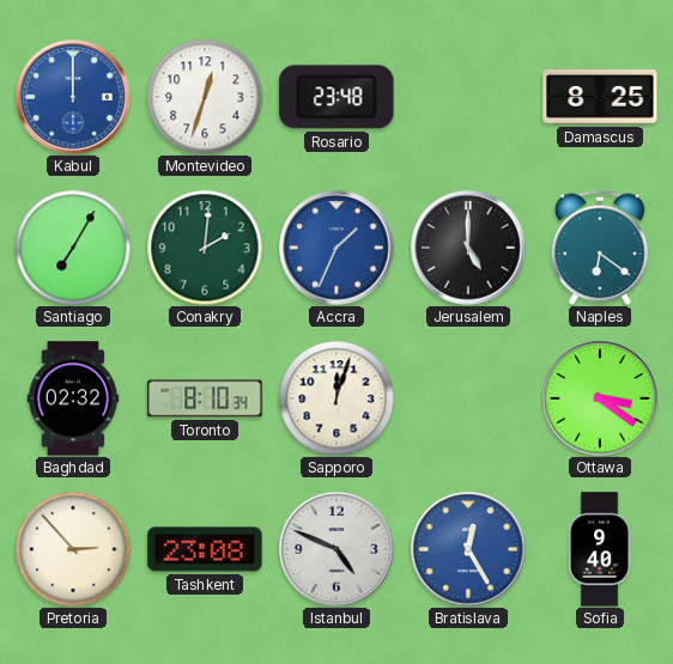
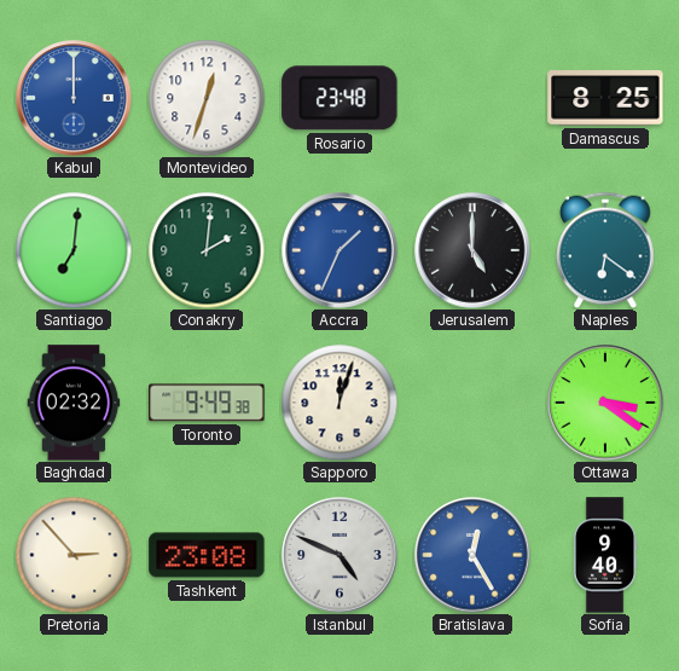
Santiago: 7:05 -> 7:01
Toronto: 8:10 -> 9:49
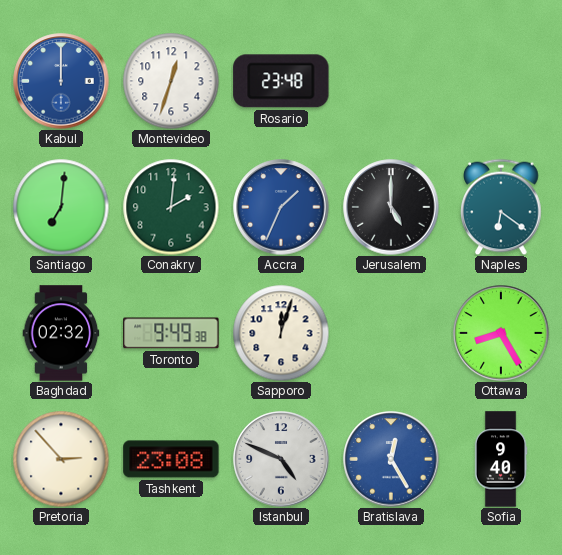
Damascus: 8:25 -> none
Ottawa: 3:21 -> 8:25
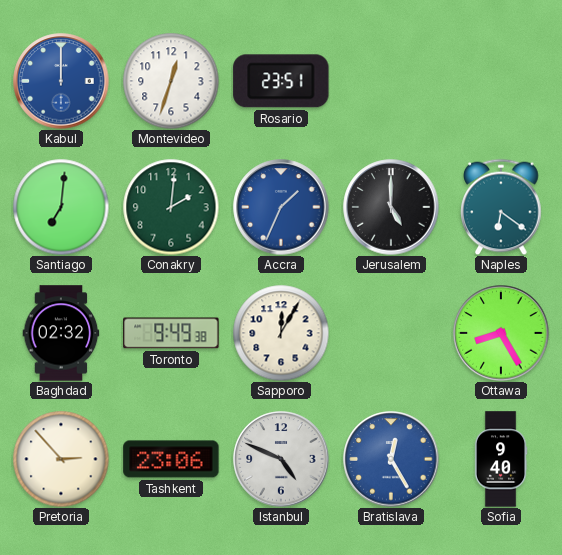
Rosario: 23:48 -> 23:51
Sapporo: 12:03 -> 12:05
Tashkent: 23:08 -> 23:06
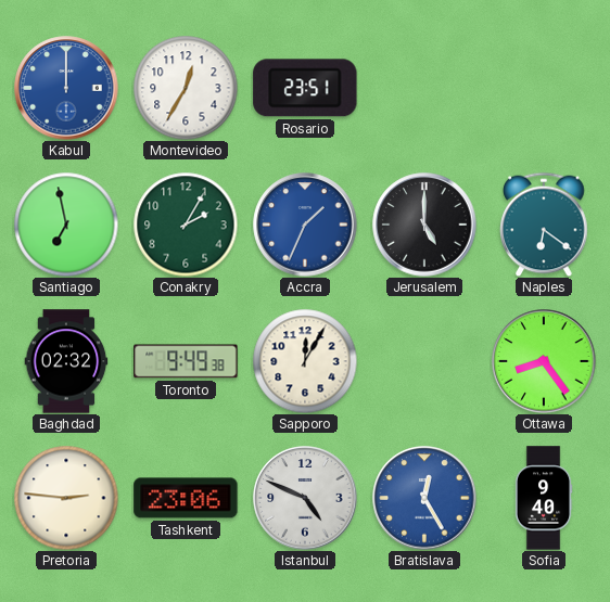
Montevideo: 12:33 -> 12:35
Santiago: 7:01 -> 6:58
Conakry: 2:01 -> 2:05
Ottawa: 8:25 -> 8:24
Pretoria: 2:53 -> 2:46
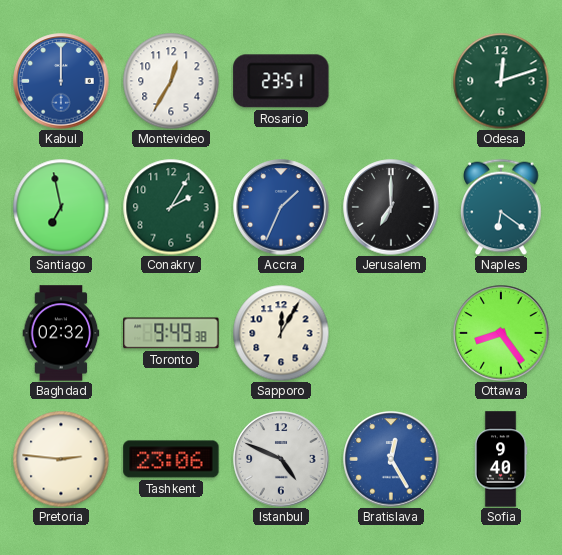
Odesa: none -> 12:12
Jerusalem: 5:00 -> 7:00
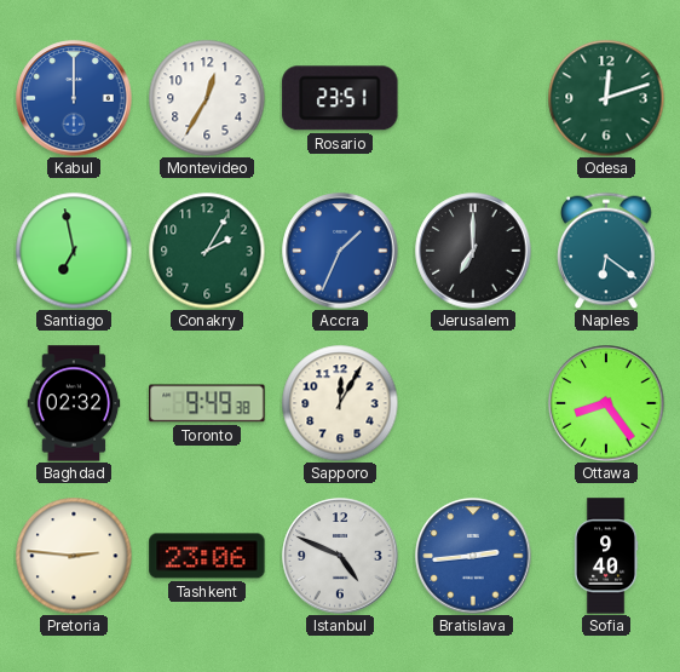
Bratislava: 12:25 -> 2:44
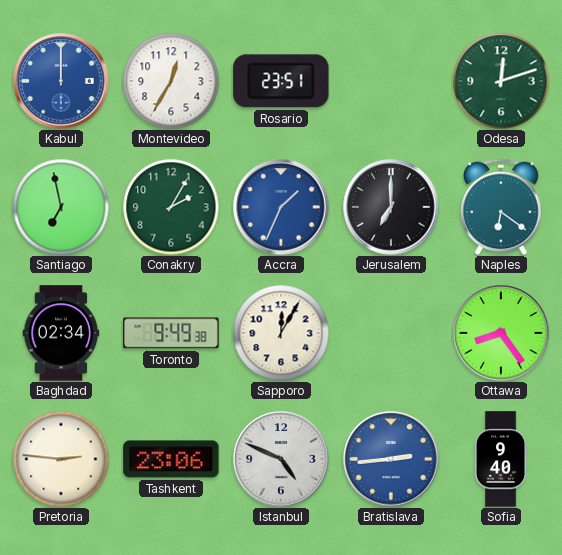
Baghdad: 02:32 -> 02:34
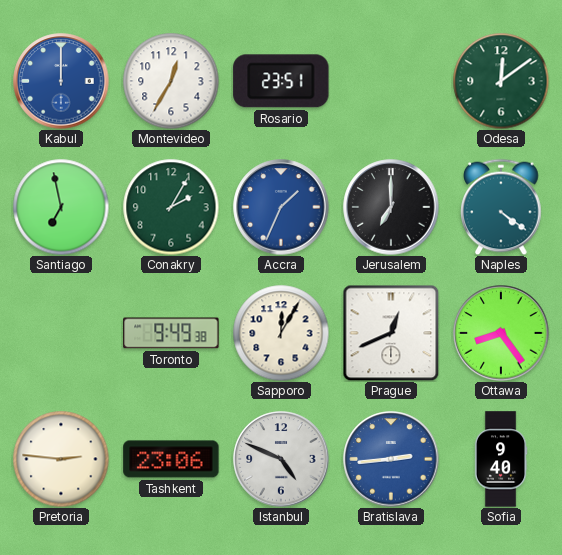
Odesa: 12:12 -> 12:09
Naples: 6:21 -> 4:21
Baghdad: 02:34 -> none
Prague: none -> 12:41
